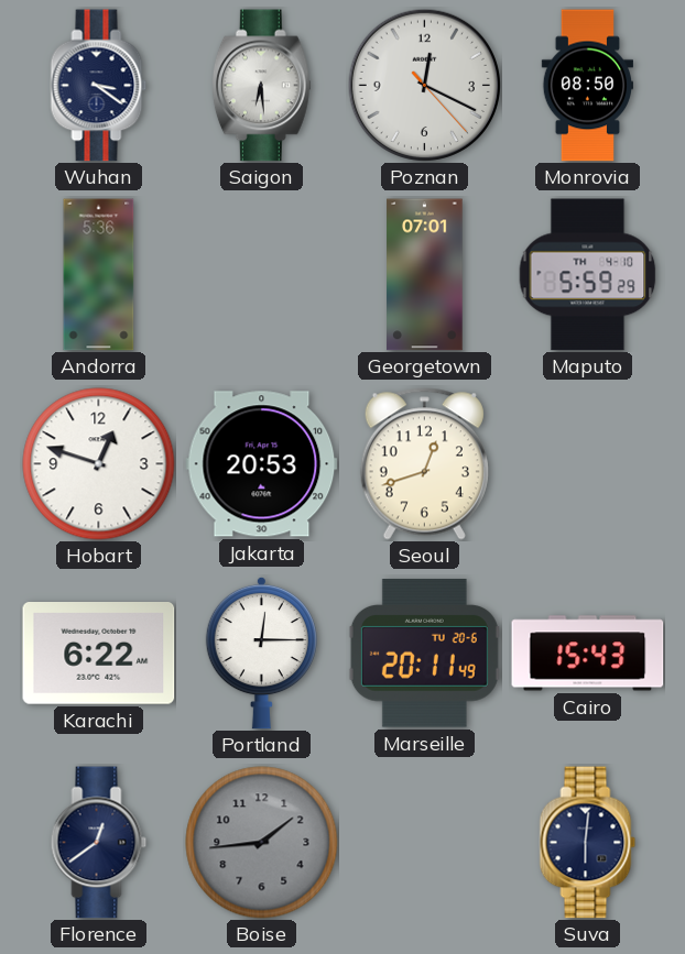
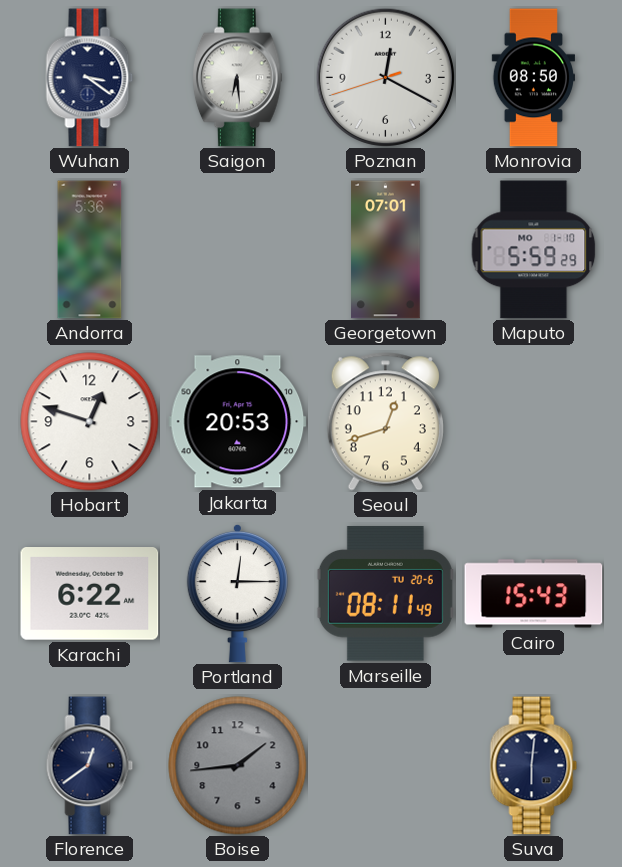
Poznan: 12:19:23 -> 12:19:42
Maputo date: TH 4-10 -> MO 1-10
Marseille: 20:11 -> 08:11
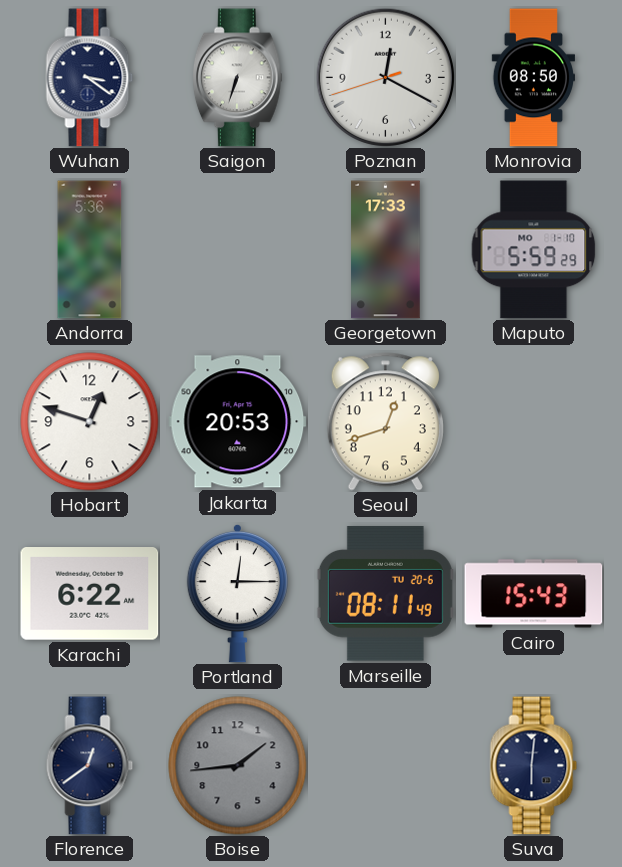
Saigon: 6:29 -> 6:33
Georgetown: 07:01 -> 17:33
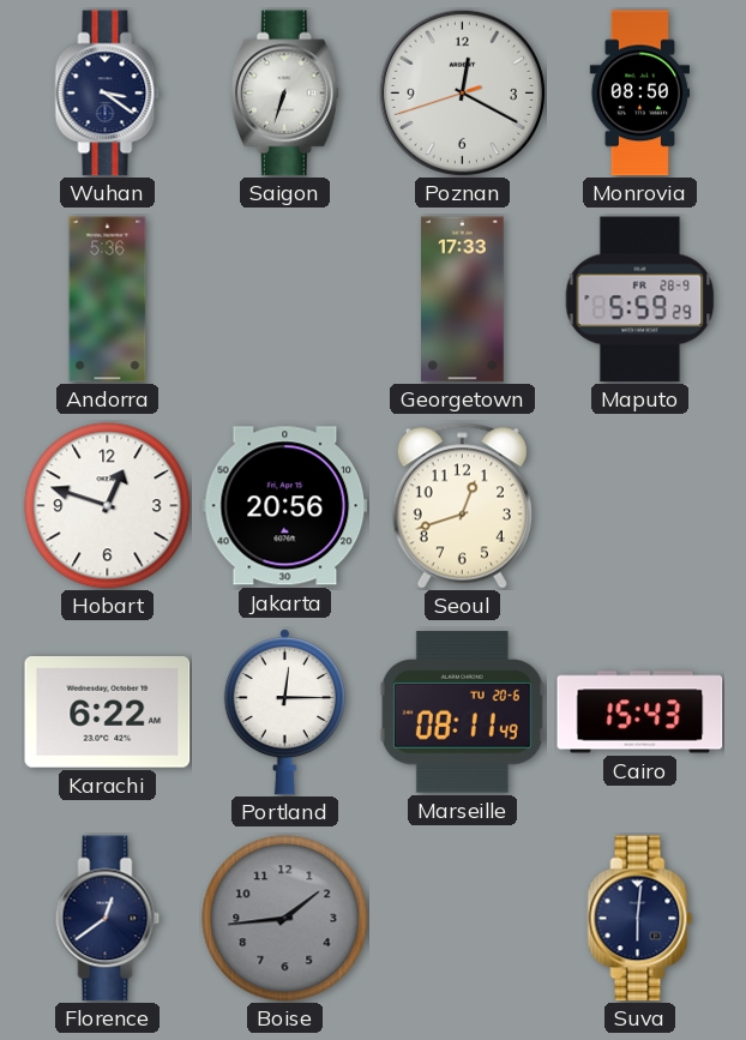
Maputo date: MO 1-10 -> FR 28-9
Jakarta: 20:53 -> 20:56
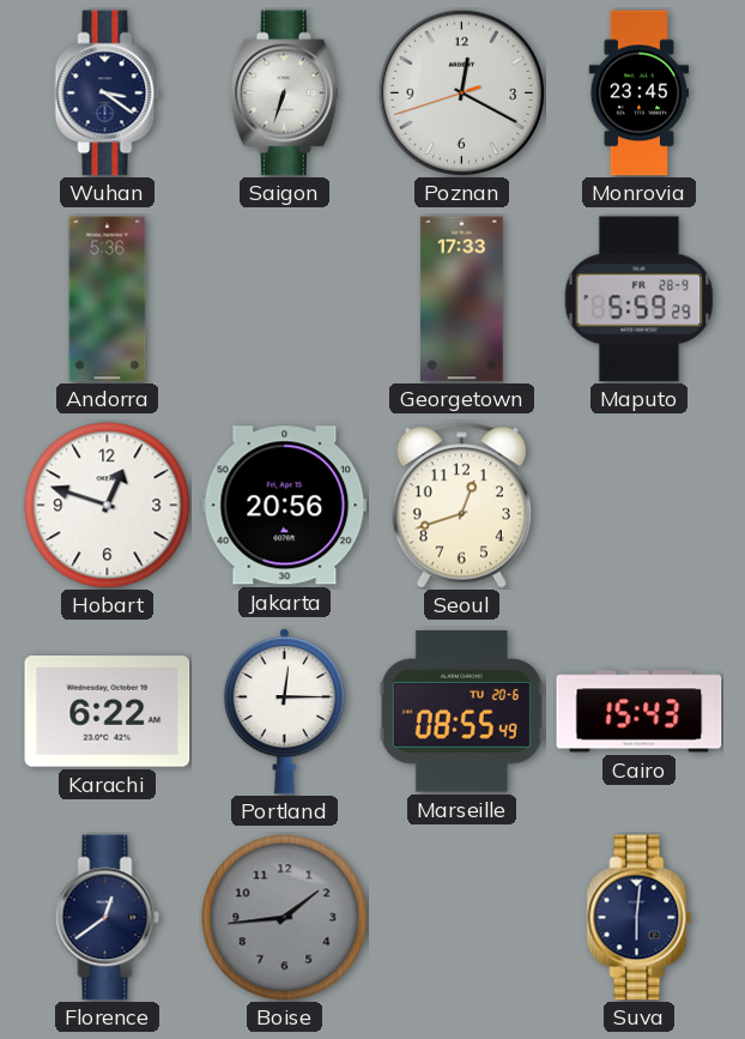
Monrovia: 08:50 -> 23:45
Marseille: 08:11 -> 08:55
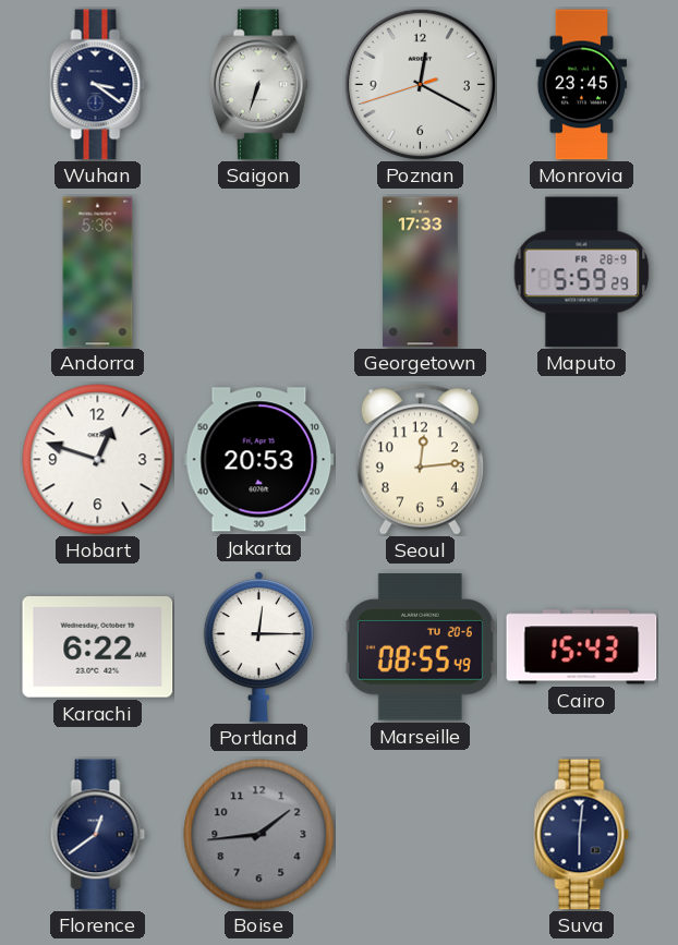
Jakarta: 20:56 -> 20:53
Seoul: 12:42 -> 12:14
